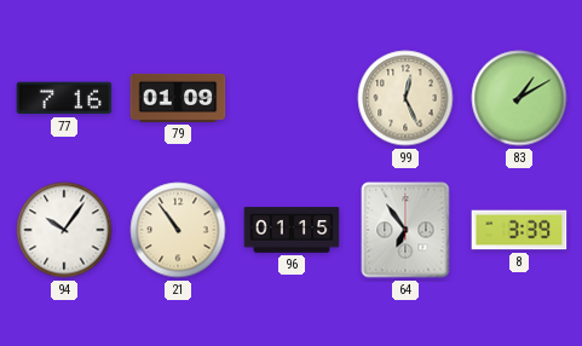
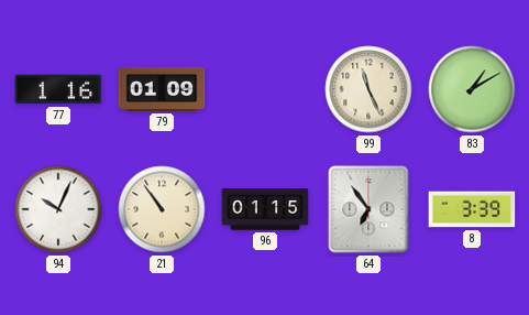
77: 7:16 -> 1:16
99: 12:26 -> 11:26
94: 10:06 -> 10:04
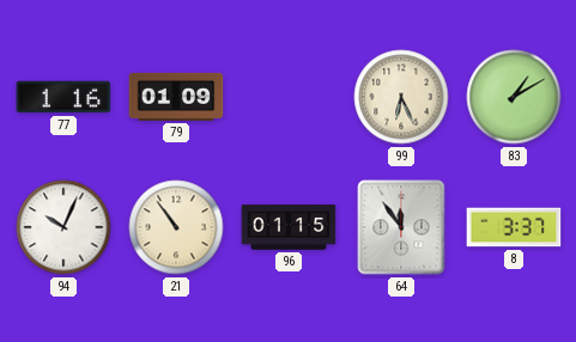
99: 11:26 -> 6:26
64: 6:54 -> 11:54
8: 3:39 -> 3:37
